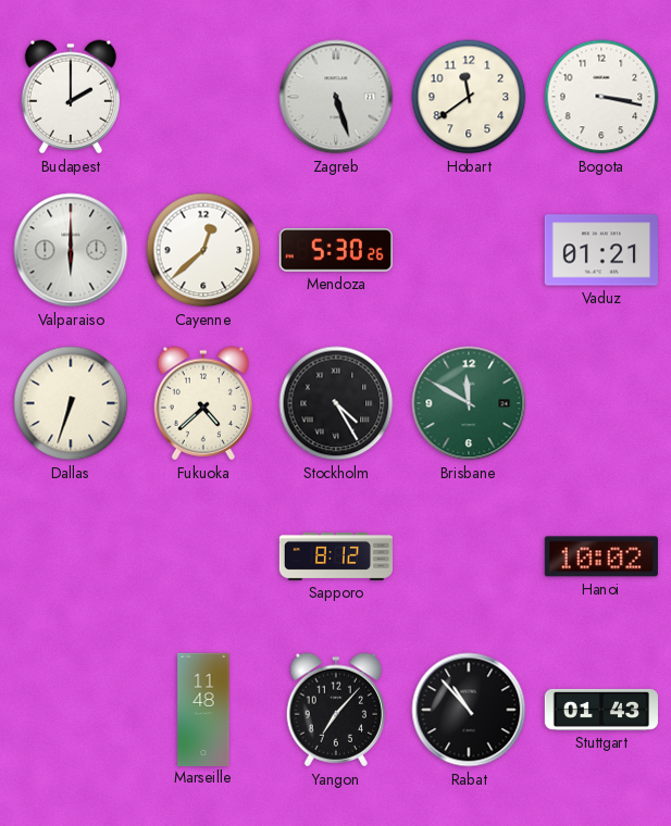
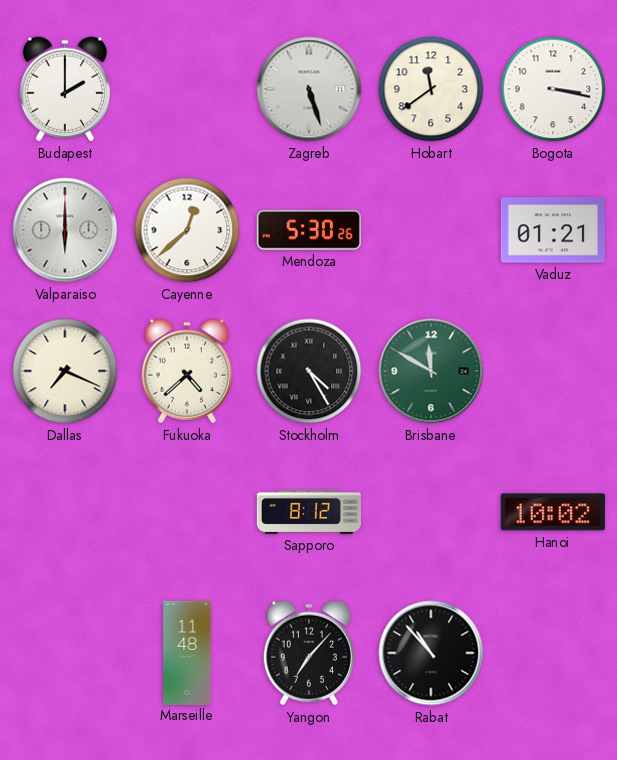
Dallas: 6:33 -> 7:19
Stuttgart: 01:43 -> none
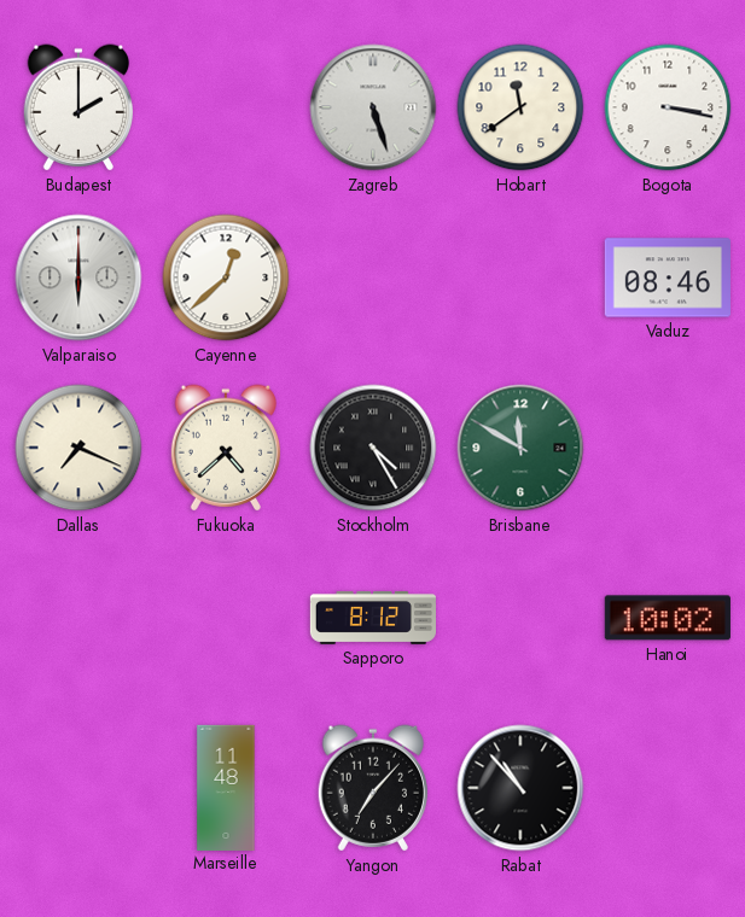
Mendoza: 5:30 -> none
Vaduz: 01:21 -> 08:46
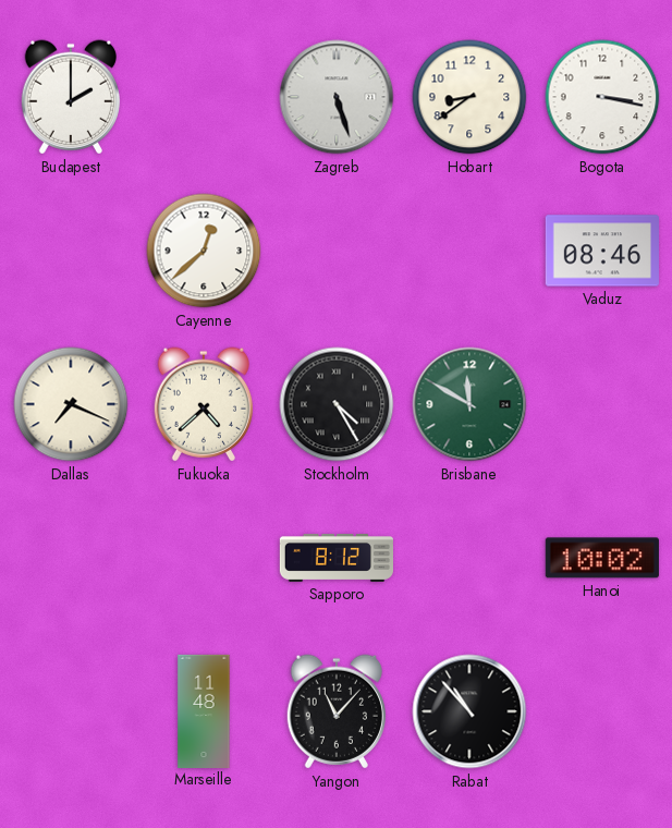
Hobart: 11:39 -> 8:39
Valparaiso: 6:00 -> none
Yangon: 7:07 -> 11:07
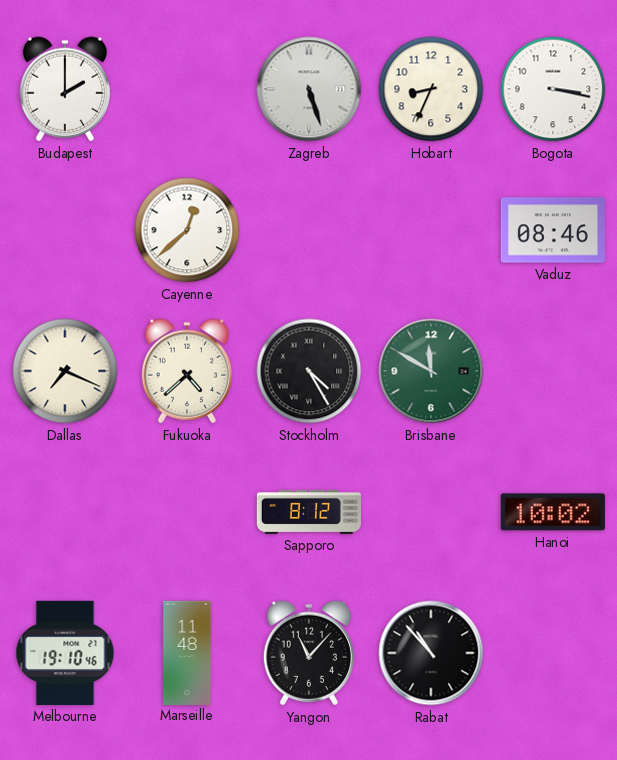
Hobart: 8:39 -> 8:34
Melbourne: none -> 19:10
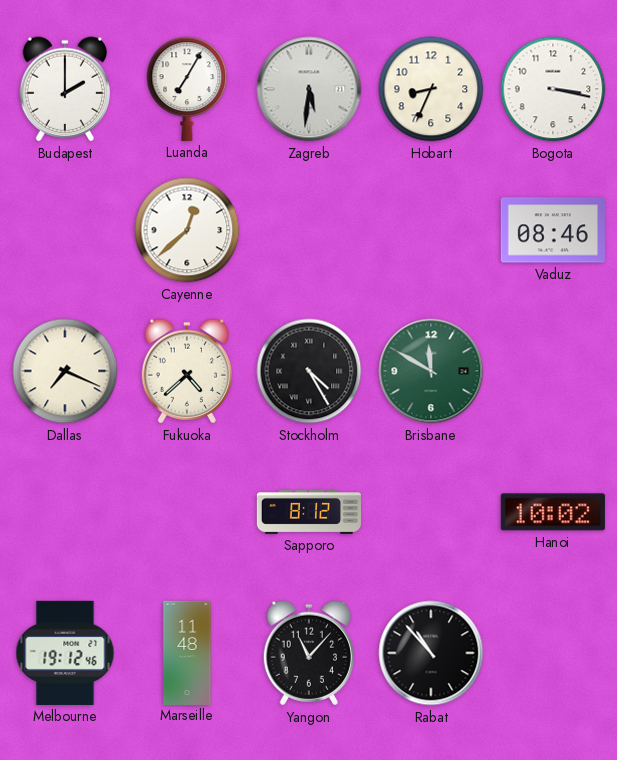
Luanda: none -> 7:05
Zagreb: 5:27 -> 5:31
Melbourne: 19:10 -> 19:12
